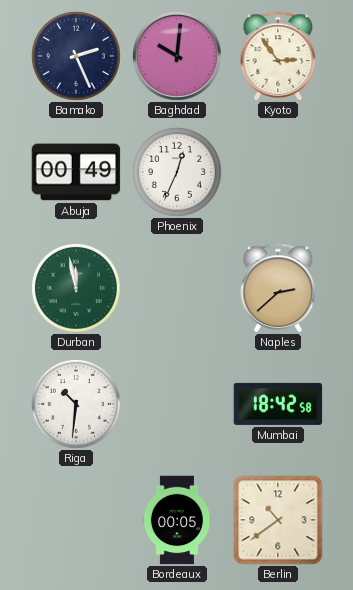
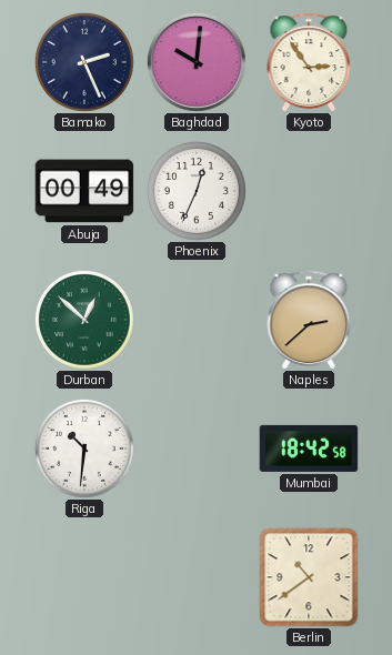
Durban: 11:58 -> 12:52
Bordeaux: 00:05 -> none
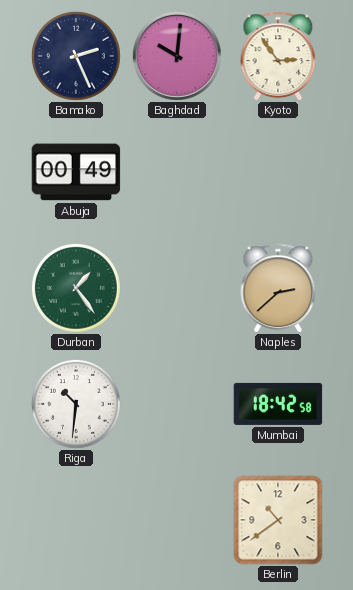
Phoenix: 12:34 -> none
Durban: 12:52 -> 1:24
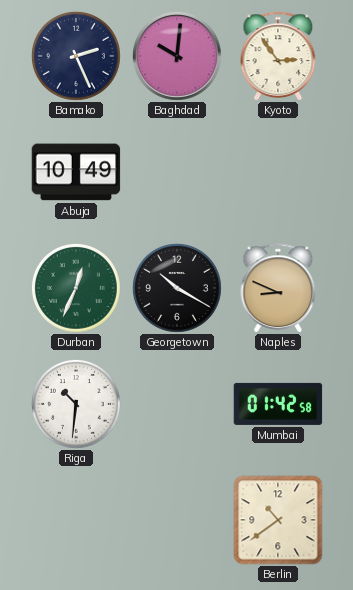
Abuja: 00:49 -> 10:49
Durban: 1:24 -> 12:34
Georgetown: none -> 10:20
Naples: 2:38 -> 8:49
Mumbai: 18:42 -> 01:42
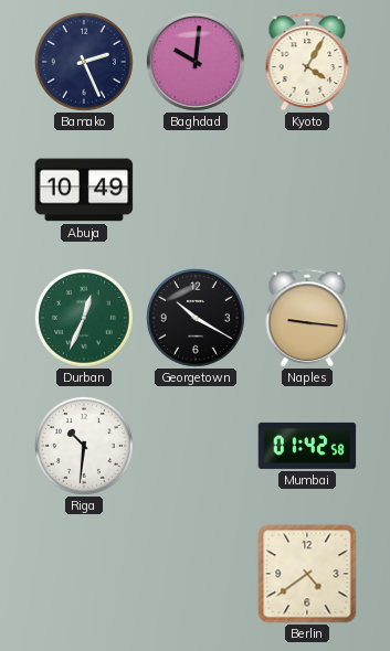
Kyoto: 2:54 -> 4:05
Naples: 8:49 -> 9:16
Berlin: 10:39 -> 4:39
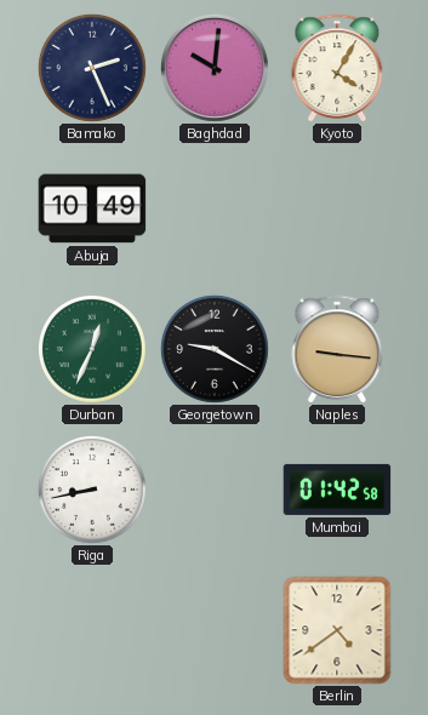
Georgetown: 10:20 -> 9:20
Riga: 10:31 -> 8:43
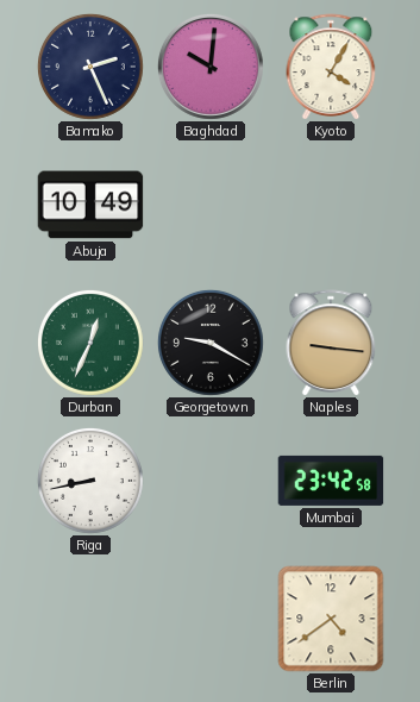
Mumbai: 01:42 -> 23:42
